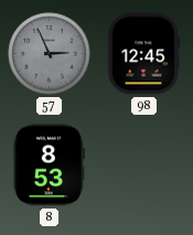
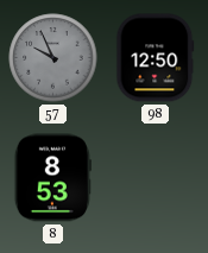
57: 2:56 -> 9:56
98: 12:45 -> 12:50
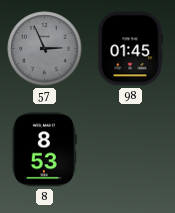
57: 9:56 -> 2:56
98: 12:50 -> 01:45
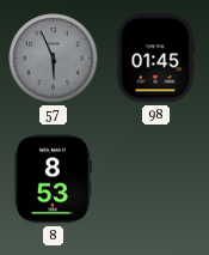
57: 2:56 -> 5:56
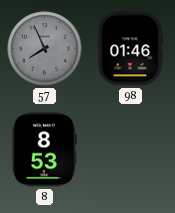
57: 5:56 -> 7:56
98: 01:45 -> 01:46
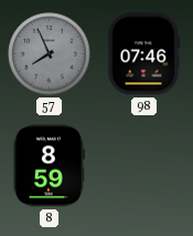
98: 01:46 -> 07:46
8: 8:53 -> 8:59
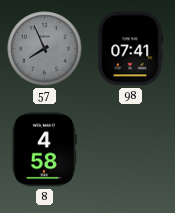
98: 07:46 -> 07:41
8: 8:59 -> 4:58
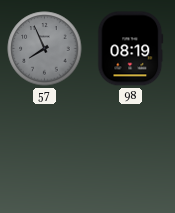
98: 07:41 -> 08:19
8: 4:58 -> none
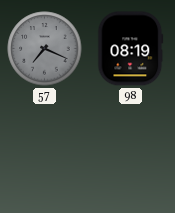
57: 7:56 -> 7:19
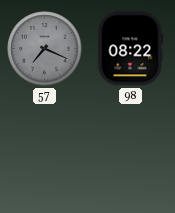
98: 08:19 -> 08:22
